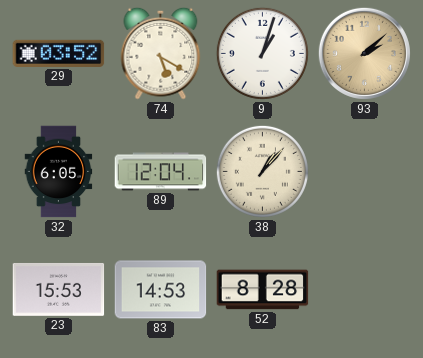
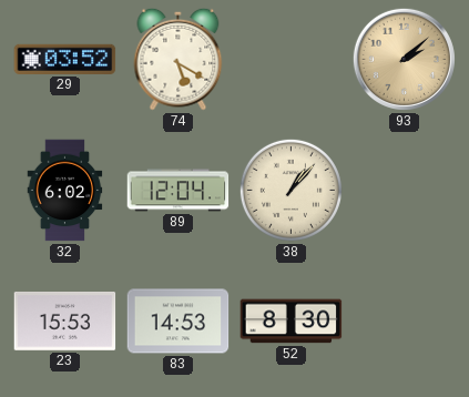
9: 1:03 -> none
32: 6:05 -> 6:02
52: 8:28 -> 8:30
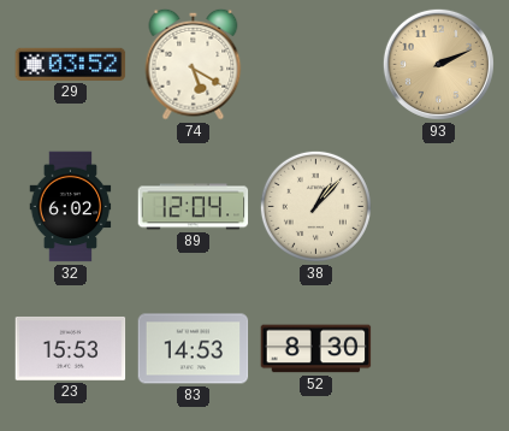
93: 2:08 -> 2:11
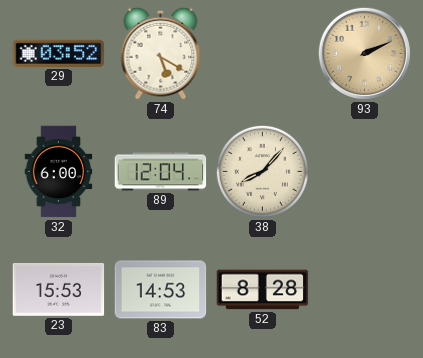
32: 6:02 -> 6:00
38: 1:07 -> 8:07
52: 8:30 -> 8:28
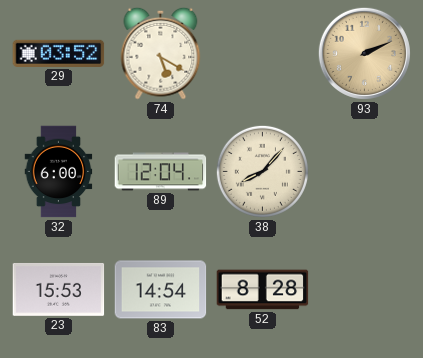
83: 14:53 -> 14:54
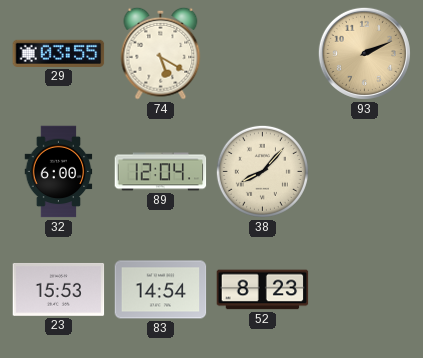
29: 03:52 -> 03:55
52: 8:28 -> 8:23
